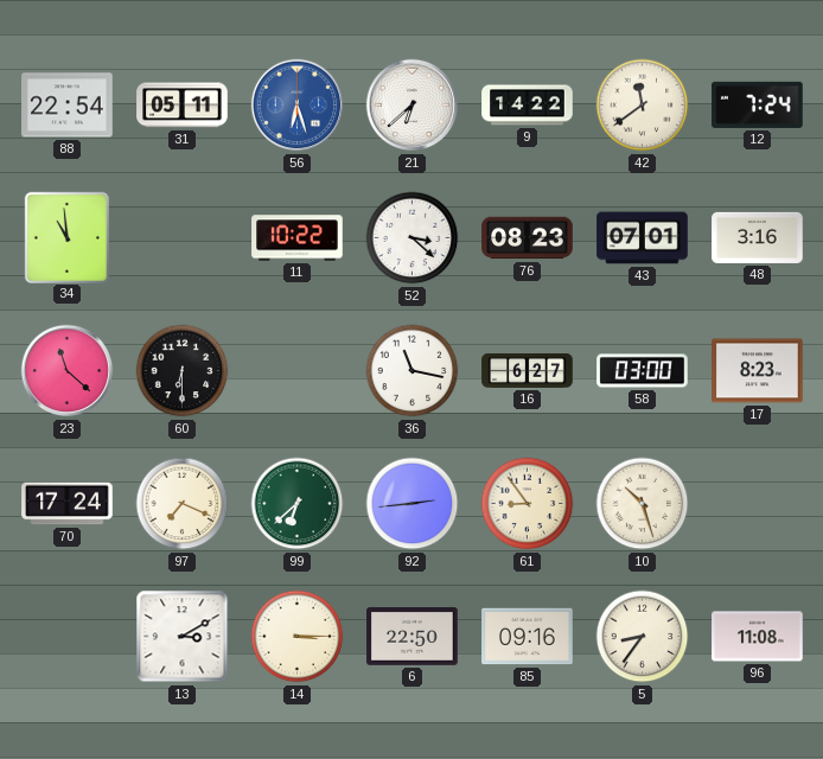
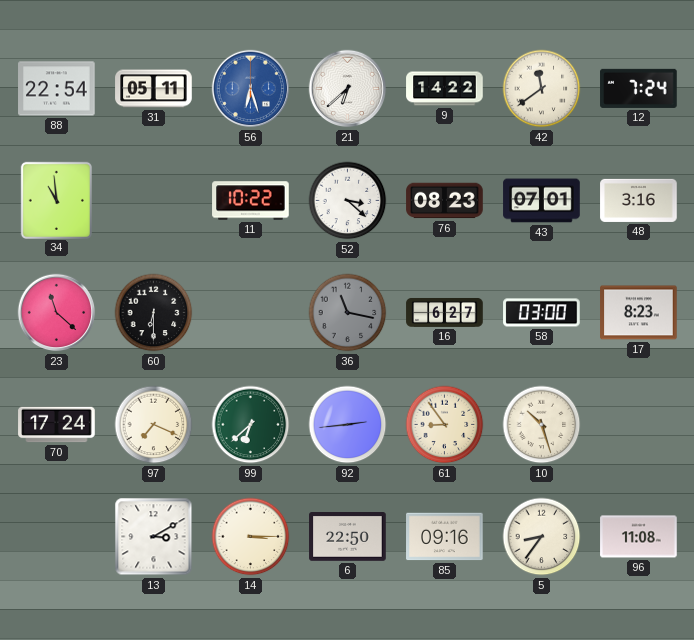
36 dial: white -> grey
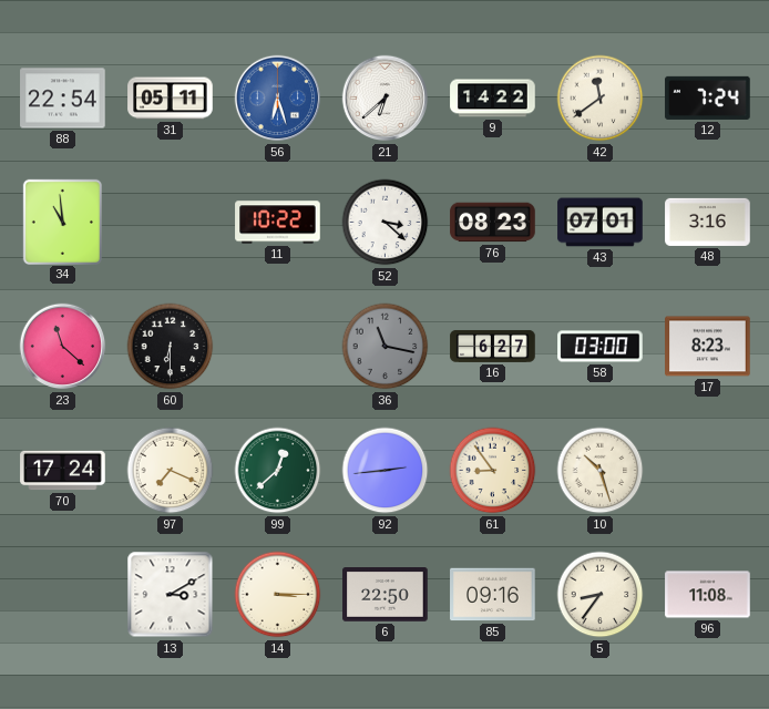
99: 6:38 -> 12:38
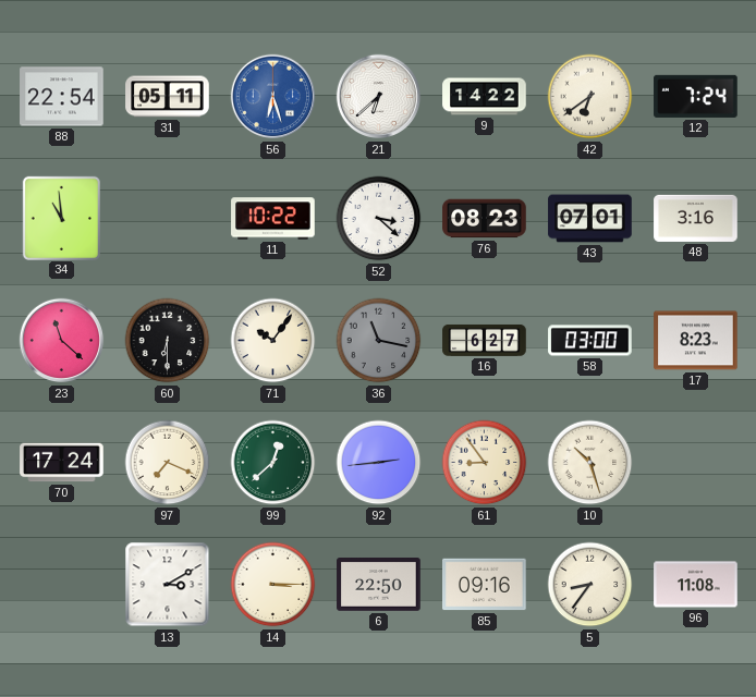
42: 11:39 -> 6:39
71: none -> 10:06
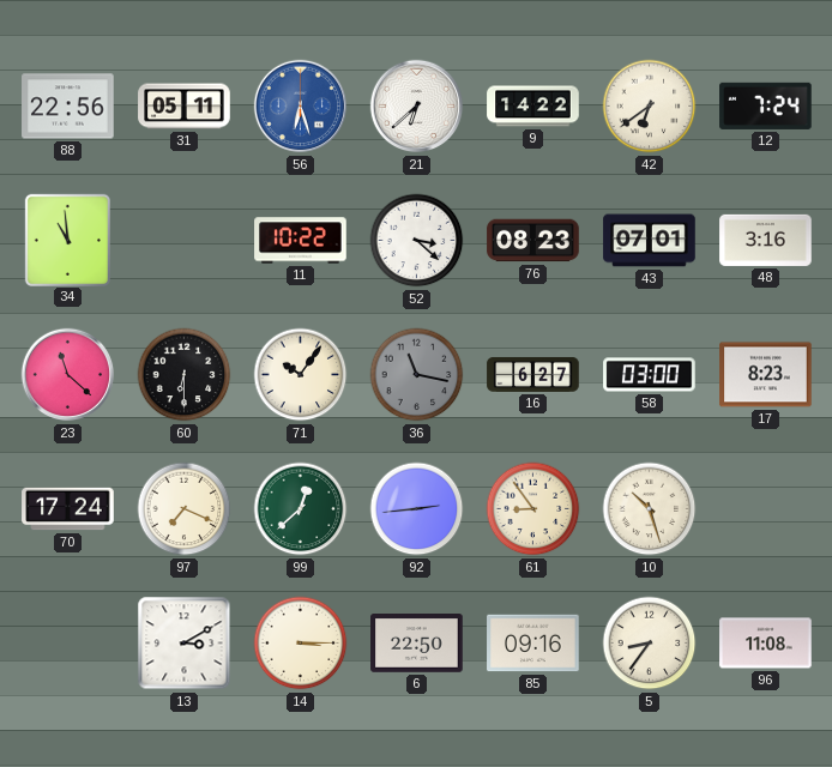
88: 22:54 -> 22:56
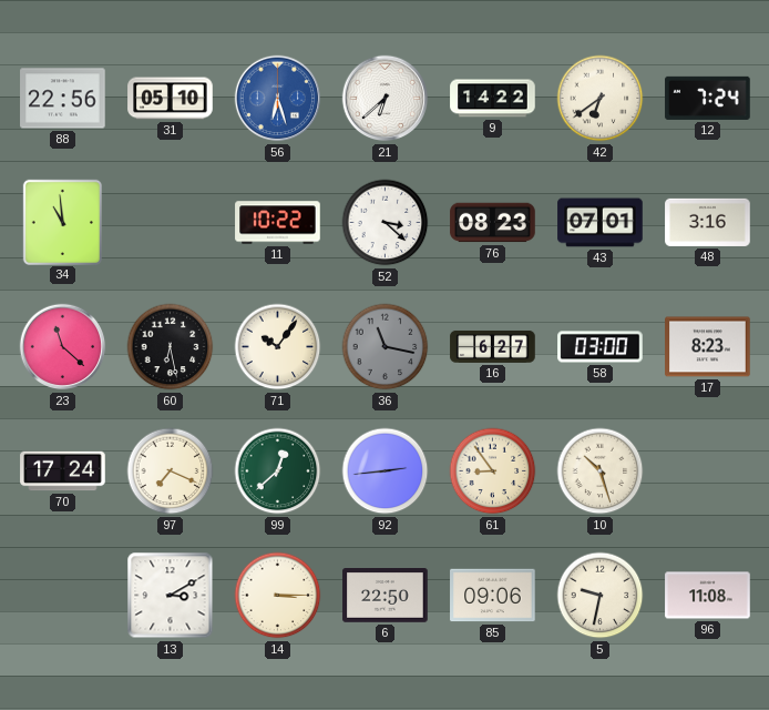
31: 05:11 -> 05:10
60: 6:30 -> 6:28
85: 09:16 -> 09:06
5: 8:36 -> 9:32
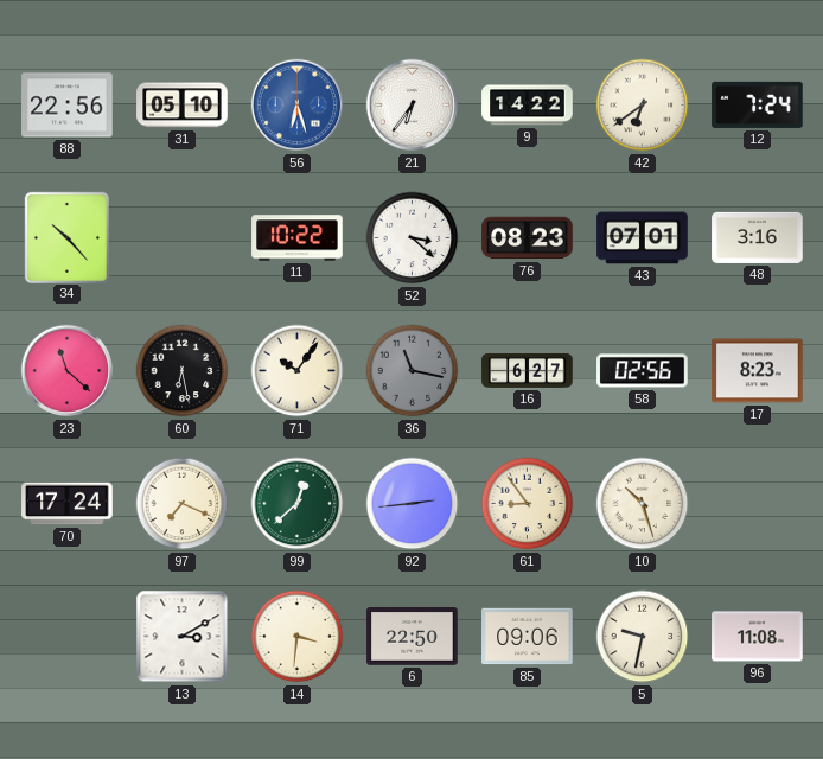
21: 6:38 -> 6:36
34: 10:59 -> 10:23
58: 03:00 -> 02:56
14: 3:15 -> 3:31
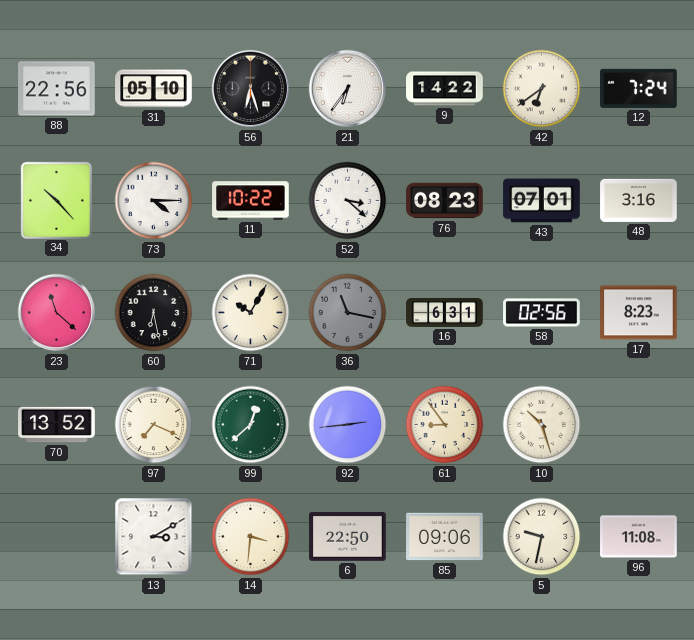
56 dial: blue -> black
73: none -> 4:15
71: 10:06 -> 10:05
16: 6:27 -> 6:31
70: 17:24 -> 13:52
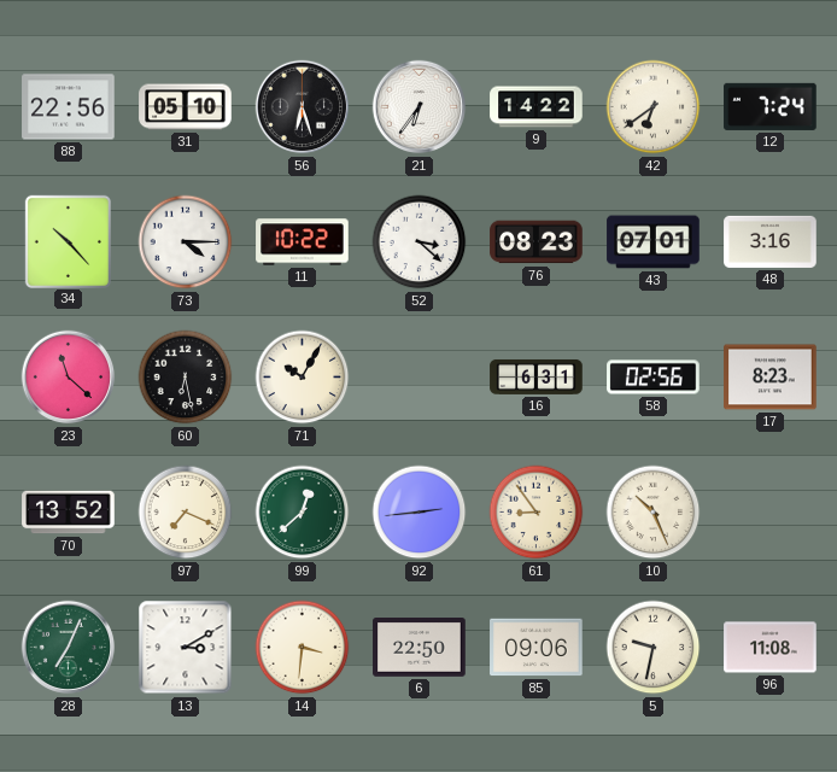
36: 11:17 -> none
10: 10:27 -> 10:26
28: none -> 7:04
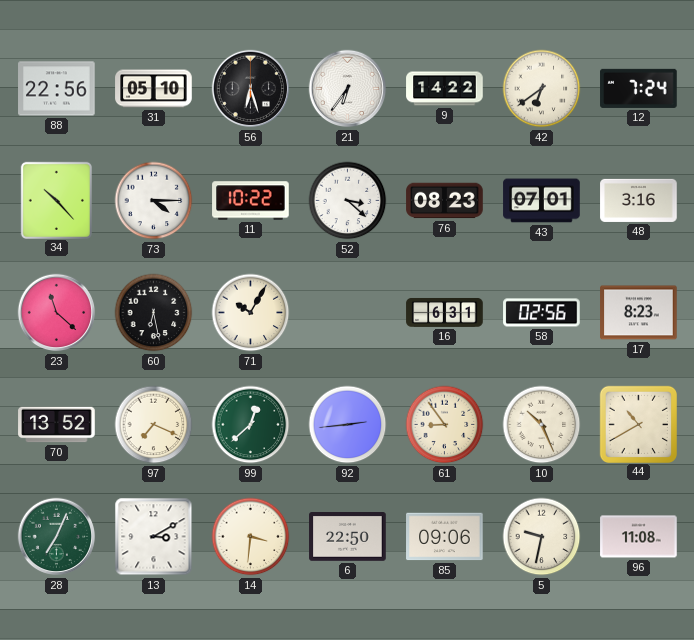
44: none -> 10:40
